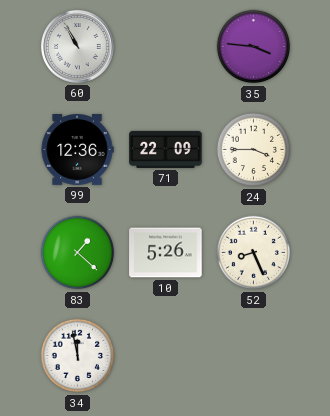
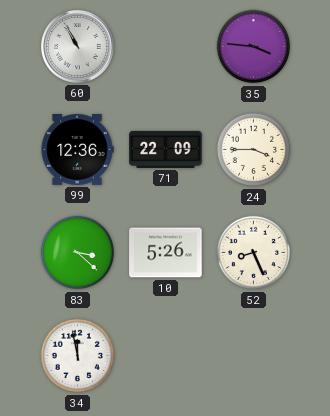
83: 1:22 -> 3:22
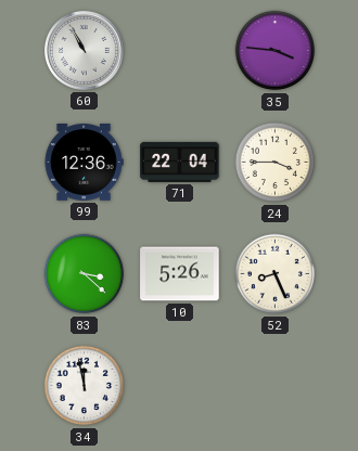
71: 22:09 -> 22:04
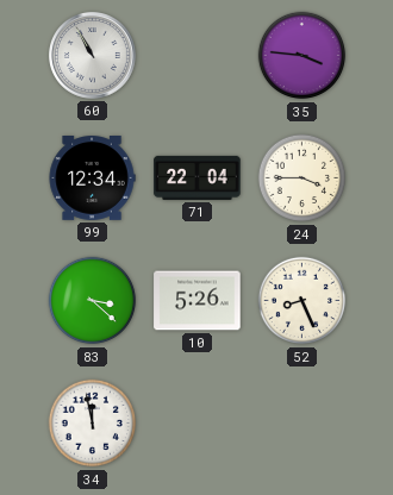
99: 12:36 -> 12:34
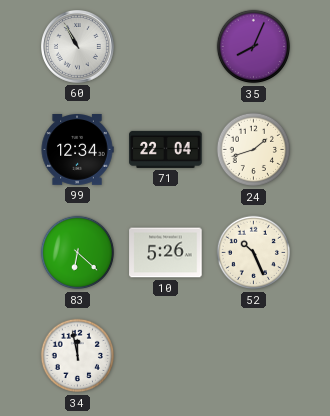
35: 3:46 -> 8:04
24: 3:45 -> 1:42
83: 3:22 -> 6:22
52: 8:26 -> 10:26
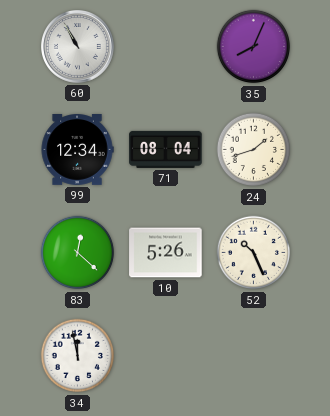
71: 22:04 -> 08:04
83: 6:22 -> 12:22
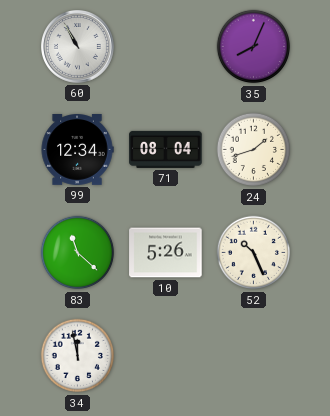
83: 12:22 -> 11:22
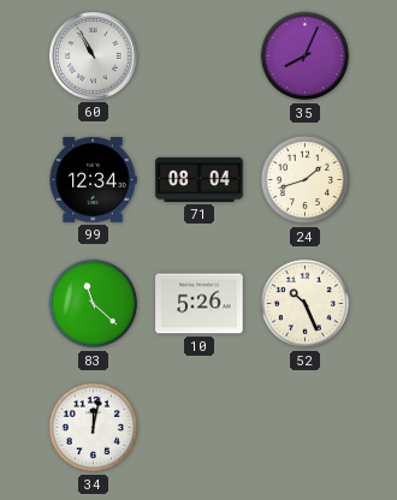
34: 11:58 -> 12:02
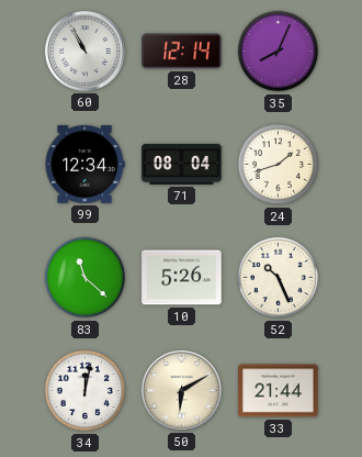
28: none -> 12:14
50: none -> 6:10
33: none -> 21:44
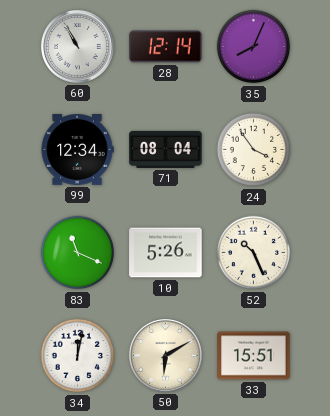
24: 1:42 -> 3:54
83: 11:22 -> 11:19
33: 21:44 -> 15:51
